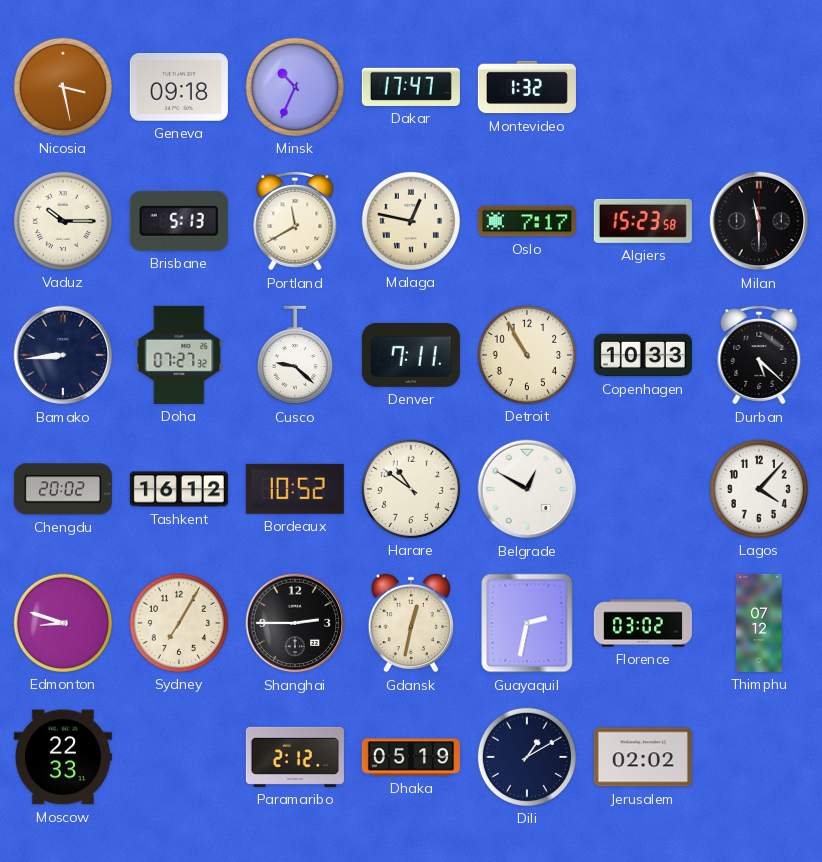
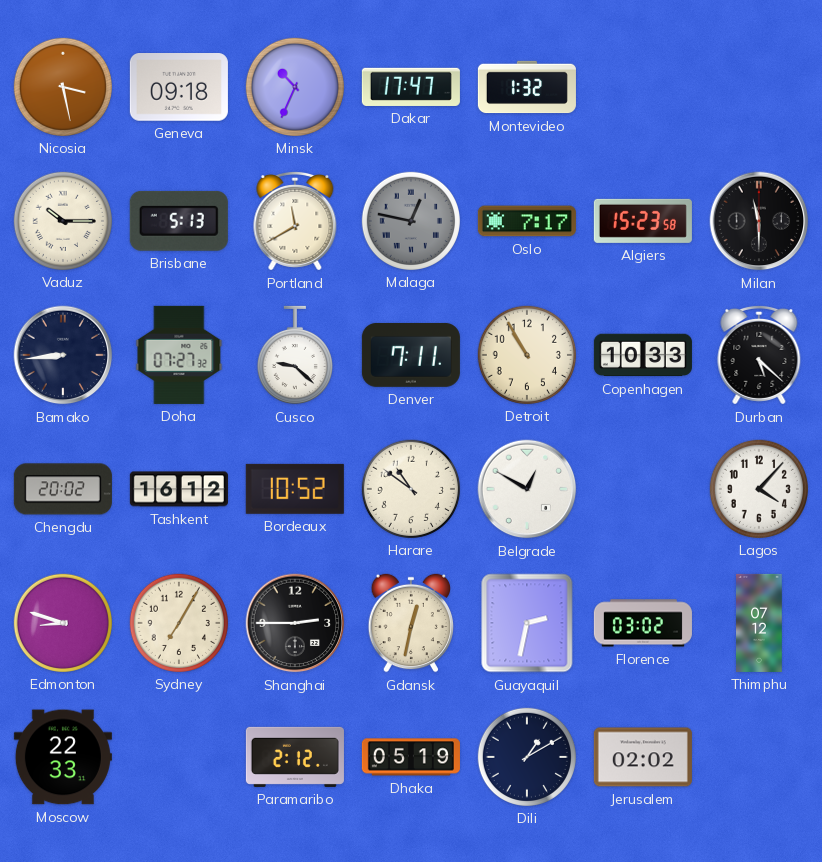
Malaga dial: cream -> grey
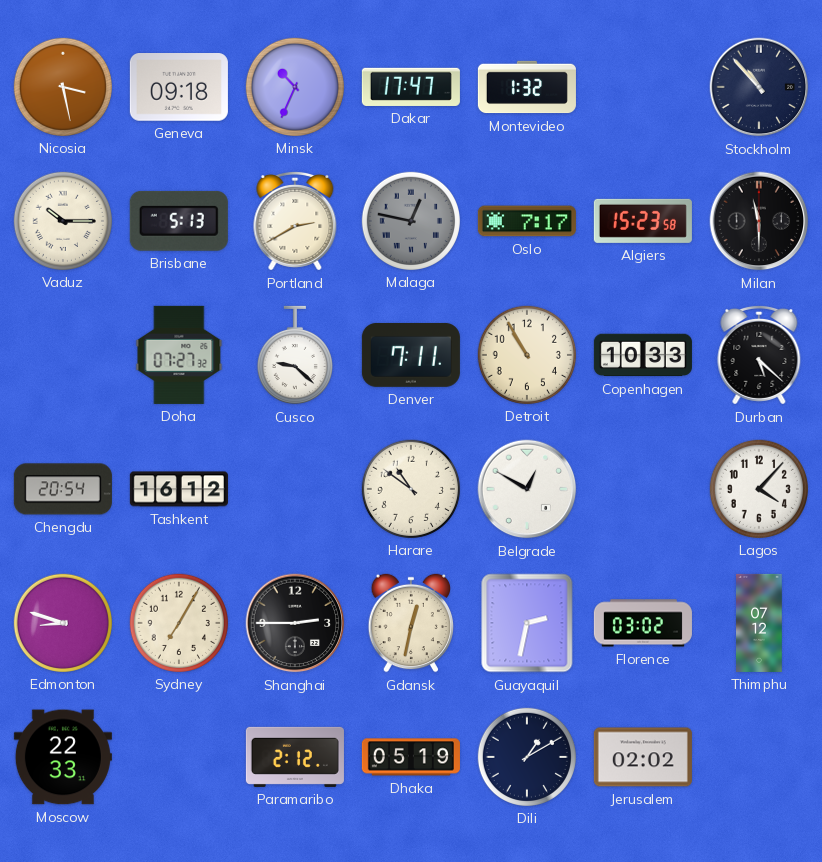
Stockholm: none -> 10:53
Portland: 11:40 -> 2:40
Bamako: 8:44 -> none
Chengdu: 20:02 -> 20:54
Bordeaux: 10:52 -> none
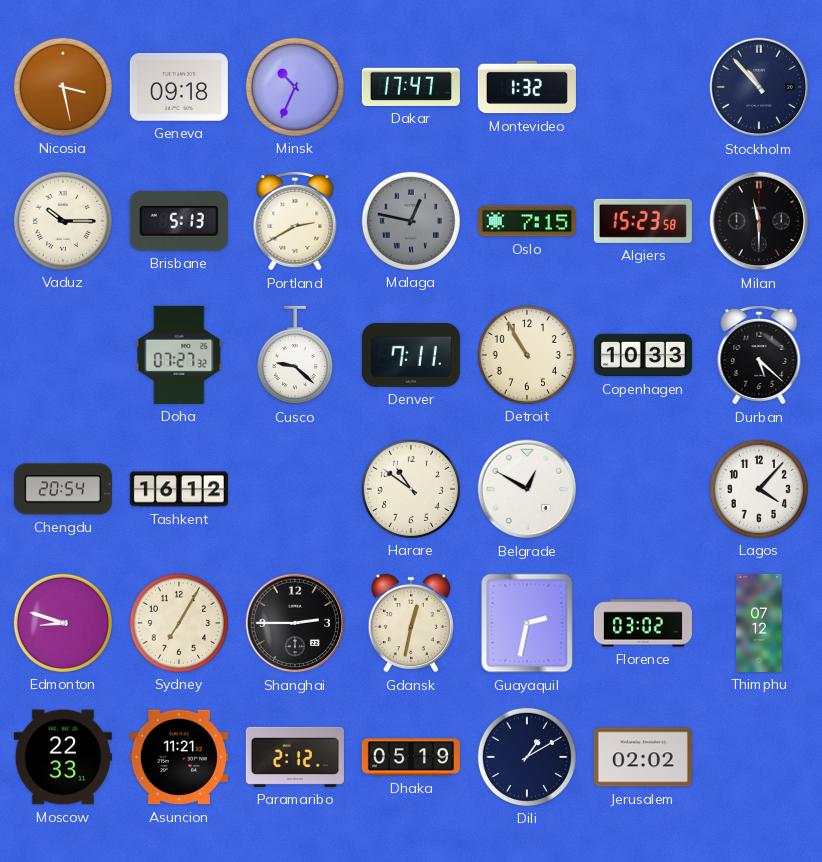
Oslo: 7:17 -> 7:15
Asuncion: none -> 11:21
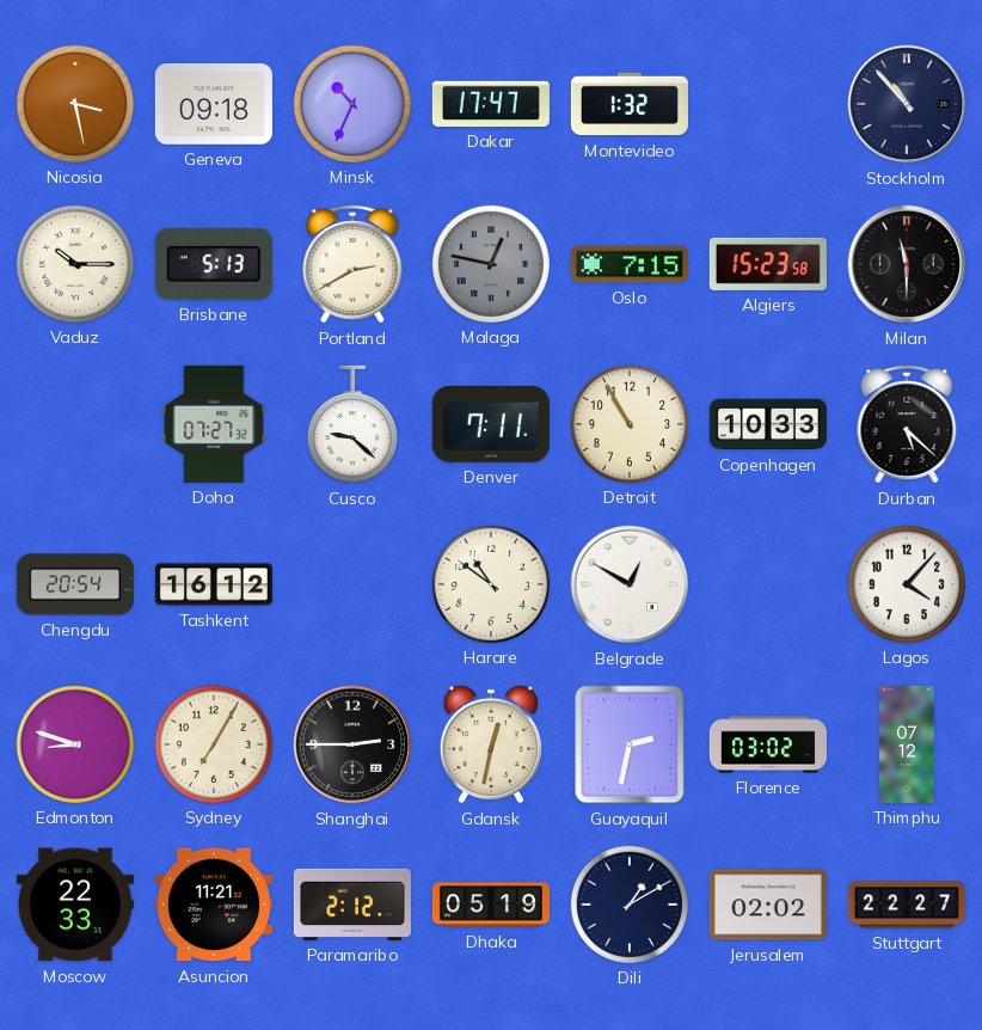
Stuttgart: none -> 22:27
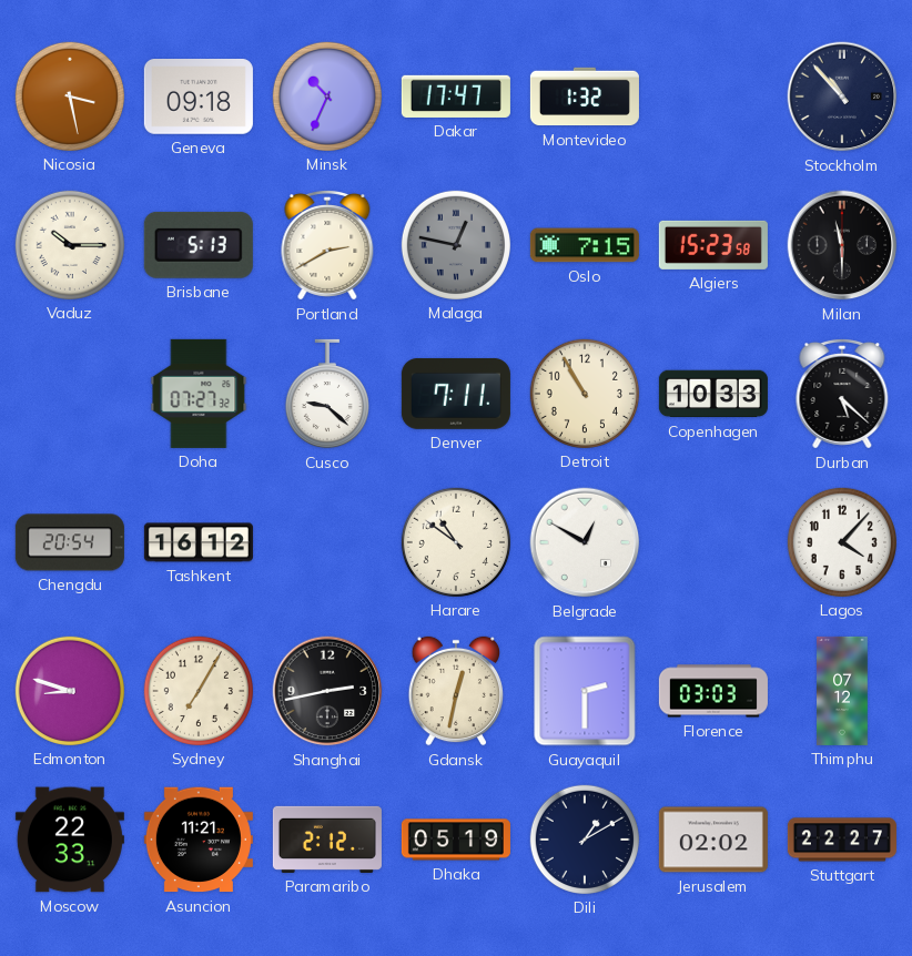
Shanghai: 2:45 -> 2:43
Guayaquil: 2:32 -> 2:30
Florence: 03:02 -> 03:03
